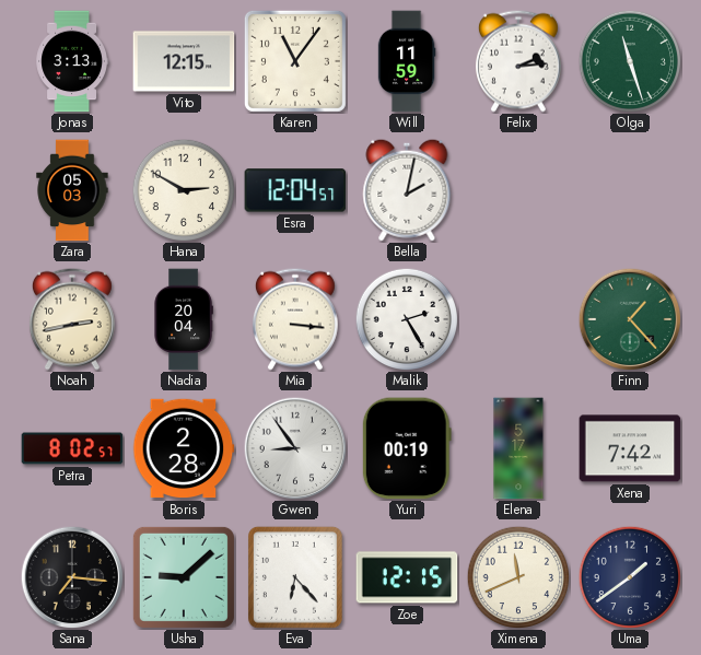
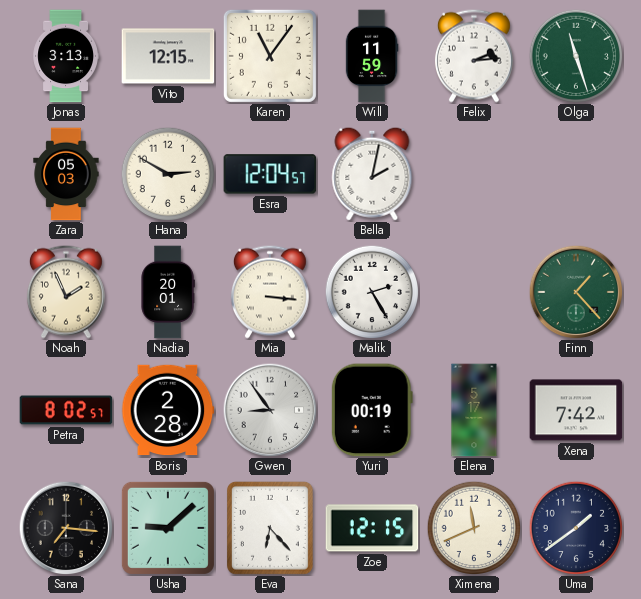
Noah: 2:43 -> 1:56
Nadia: 20:04 -> 20:01
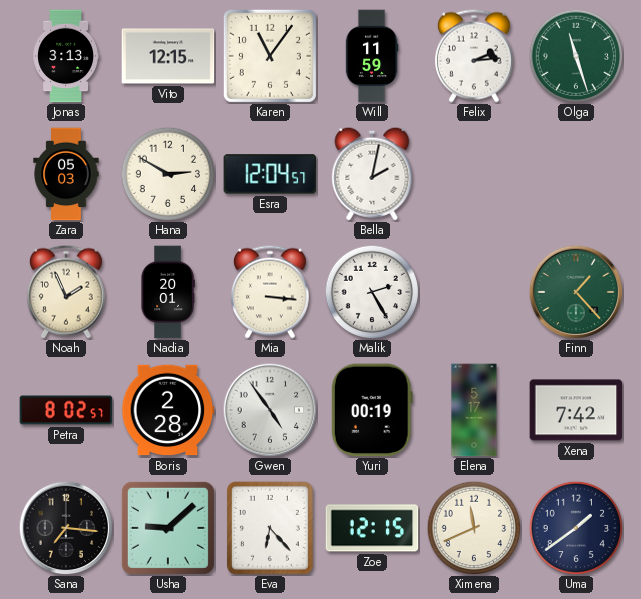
Gwen: 8:54 -> 4:54
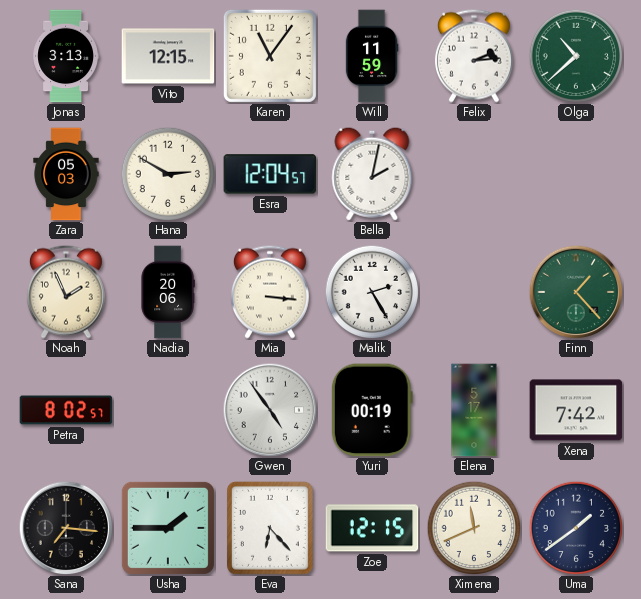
Olga: 11:27 -> 10:38
Nadia: 20:01 -> 20:06
Boris: 2:28 -> none
Usha: 9:08 -> 1:45
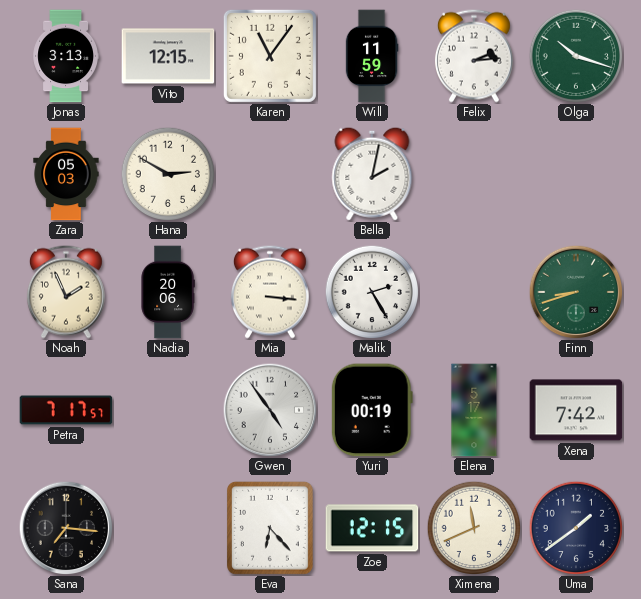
Olga: 10:38 -> 10:18
Esra: 12:04 -> none
Finn: 1:23 -> 8:42
Petra: 8:02 -> 7:17
Usha: 1:45 -> none
